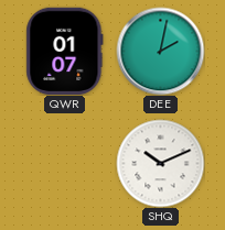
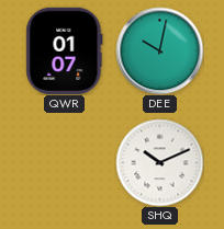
DEE: 2:02 -> 10:02
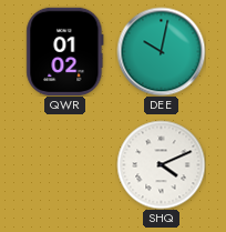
QWR: 01:07 -> 01:02
SHQ: 10:11 -> 4:11
